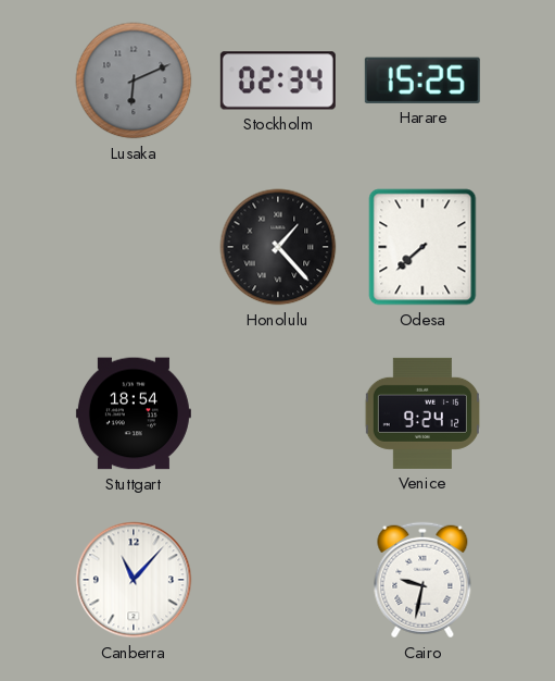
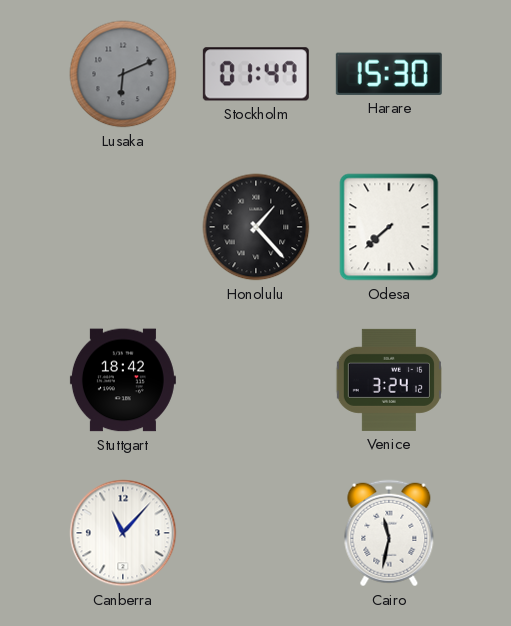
Stockholm: 02:34 -> 01:47
Harare: 15:25 -> 15:30
Stuttgart: 18:54 -> 18:42
Venice: 9:24 -> 3:24
Cairo: 9:32 -> 11:32
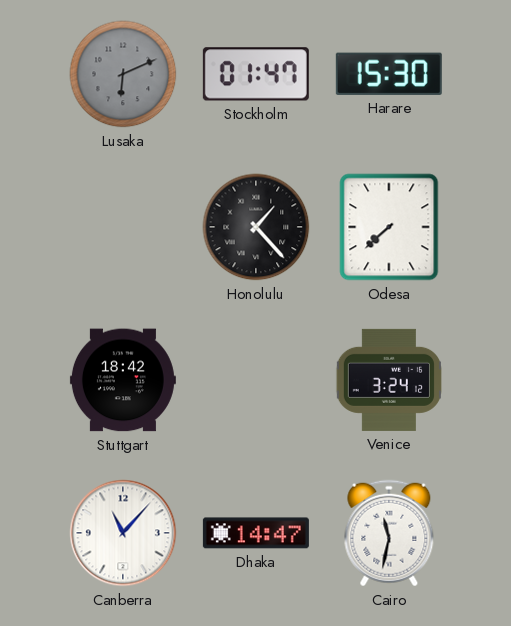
Dhaka: none -> 14:47
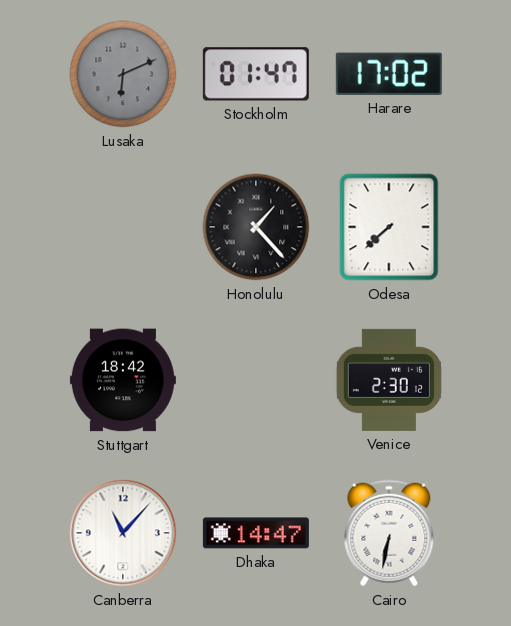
Harare: 15:30 -> 17:02
Venice: 3:24 -> 2:30
Cairo: 11:32 -> 6:32
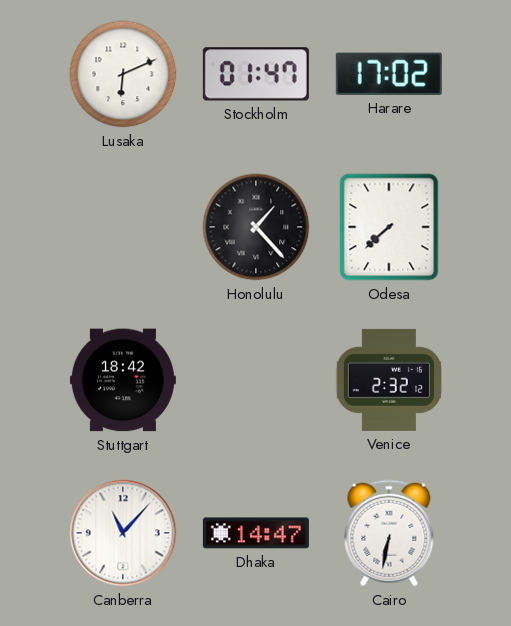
Lusaka dial: grey -> white
Venice: 2:30 -> 2:32
